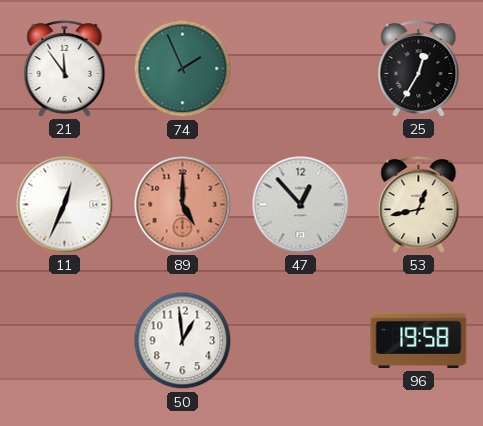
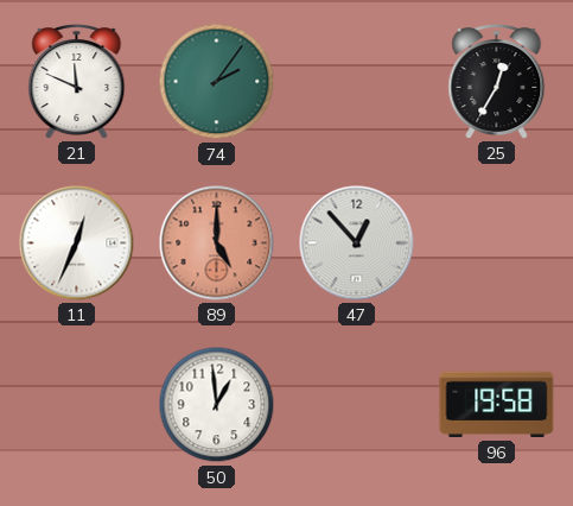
21: 11:54 -> 11:49
74: 1:56 -> 2:06
53: 12:43 -> none
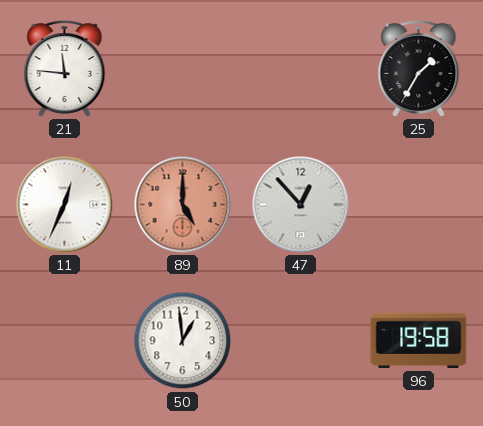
21: 11:49 -> 11:46
74: 2:06 -> none
25: 12:35 -> 1:35
